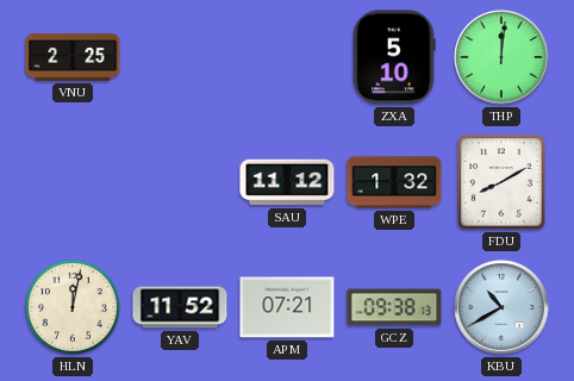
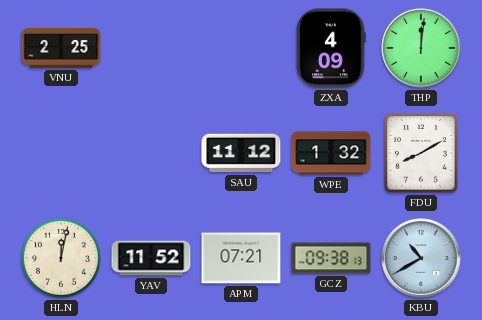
ZXA: 5:10 -> 4:09
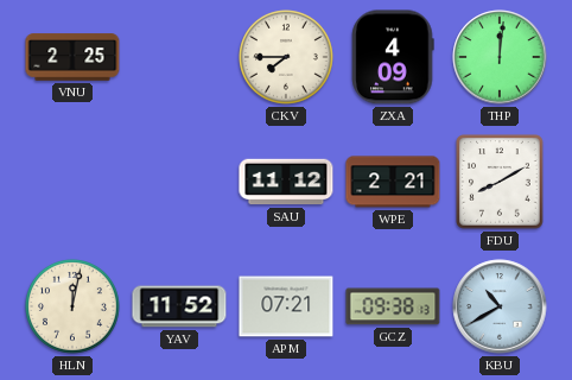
CKV: none -> 7:45
WPE: 1:32 -> 2:21
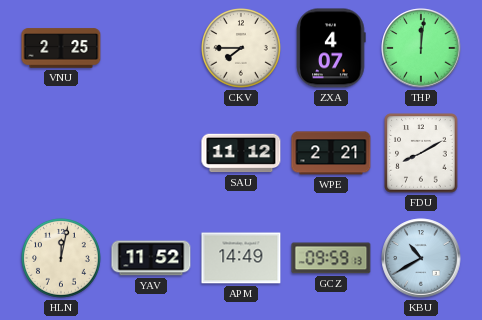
ZXA: 4:09 -> 4:07
APM: 07:21 -> 14:49
GCZ: 09:38 -> 09:59
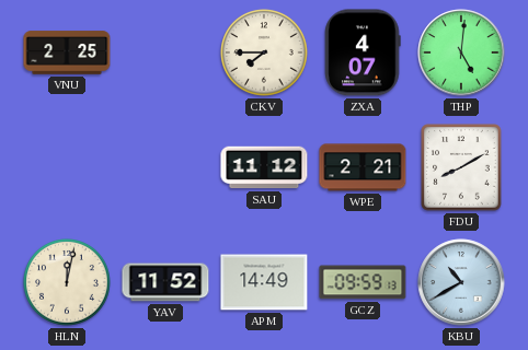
THP: 12:01 -> 5:01
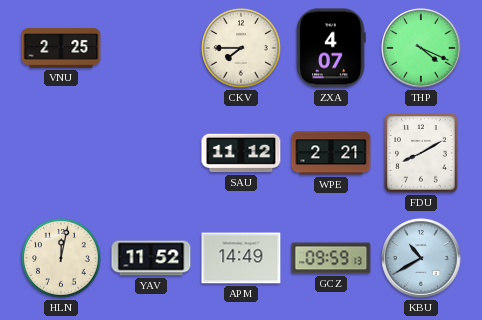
THP: 5:01 -> 4:19
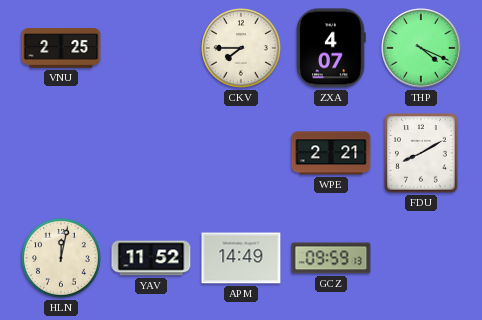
SAU: 11:12 -> none
KBU: 10:40 -> none
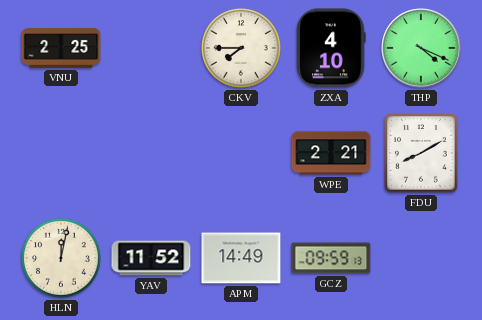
ZXA: 4:07 -> 4:10
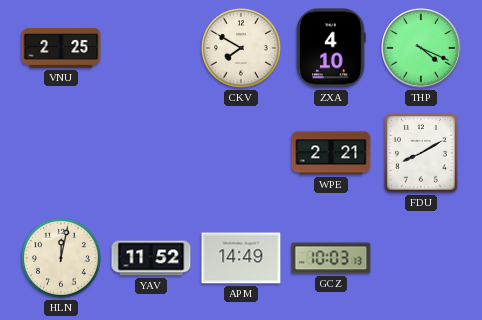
CKV: 7:45 -> 7:50
GCZ: 09:59 -> 10:03
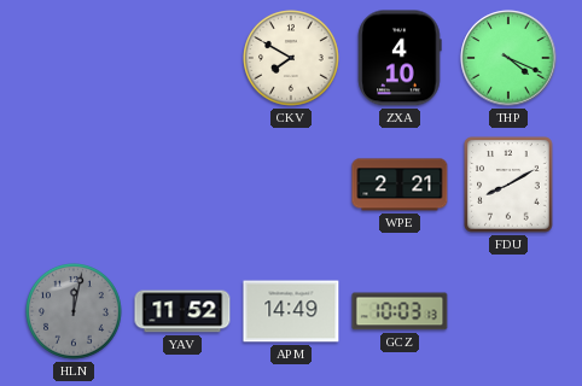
VNU: 2:25 -> none
HLN dial: cream -> grey
